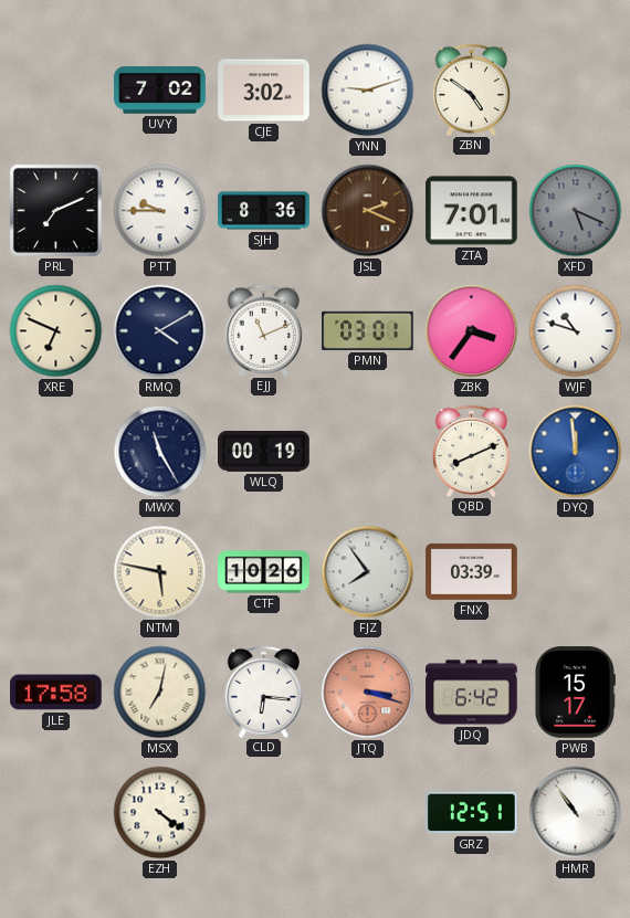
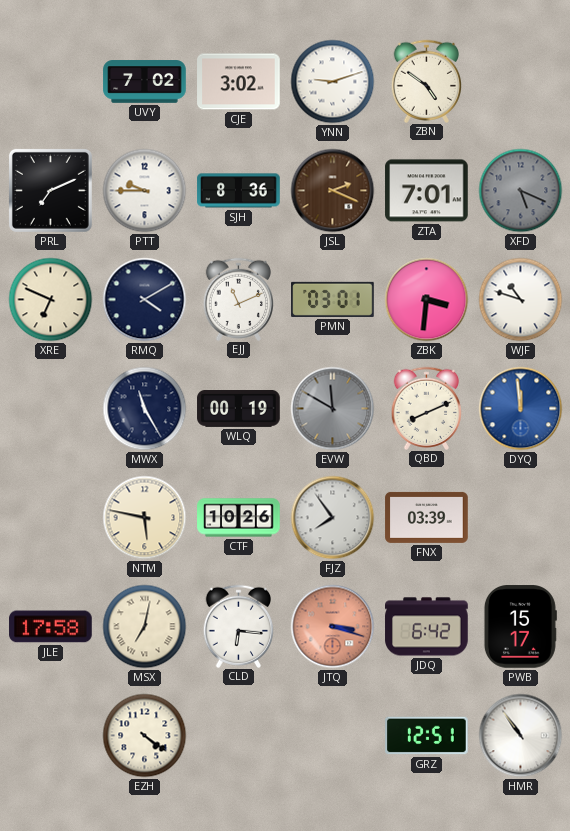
ZBK: 3:36 -> 3:31
EVW: none -> 11:50
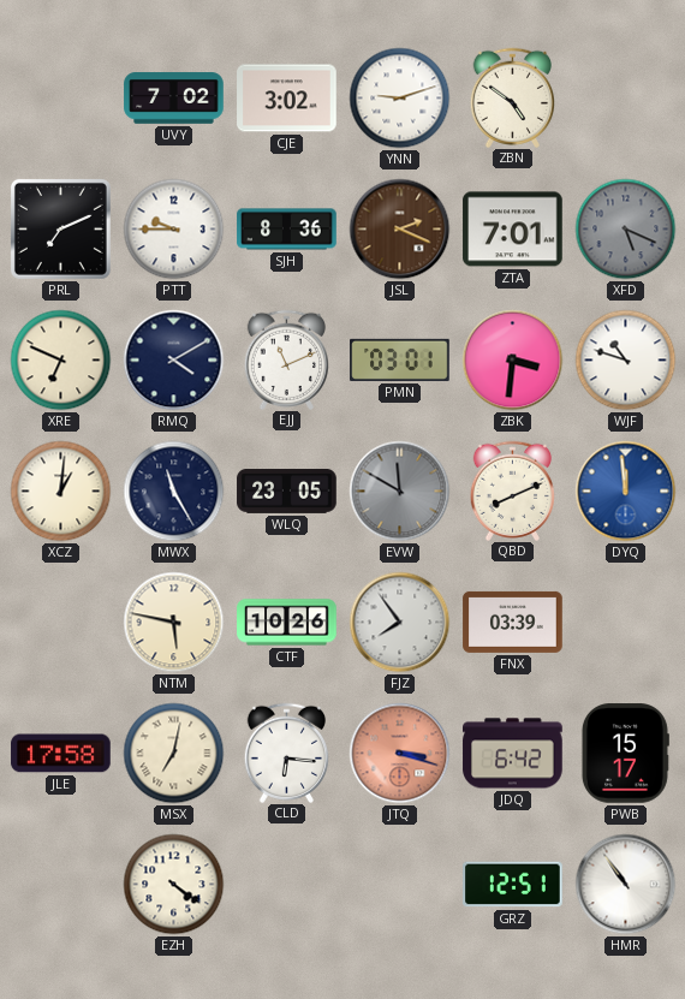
XCZ: none -> 1:01
WLQ: 00:19 -> 23:05
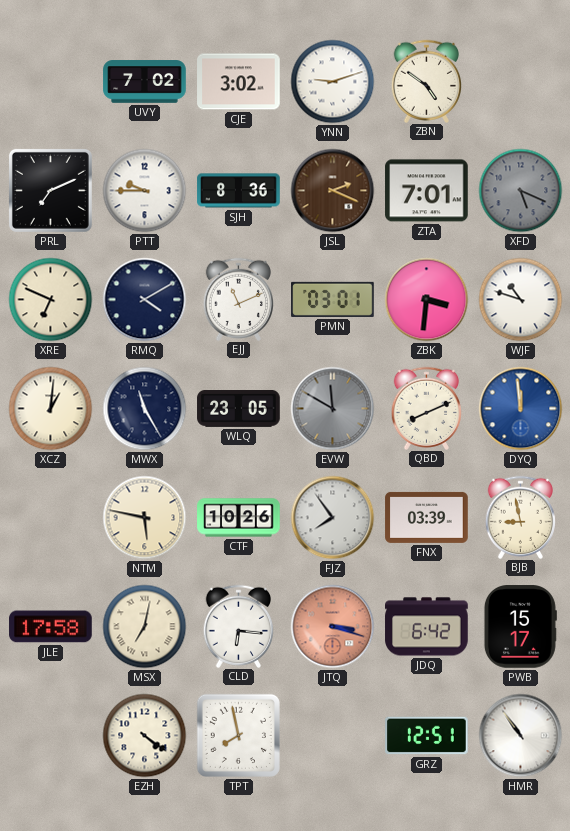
BJB: none -> 8:58
TPT: none -> 7:58
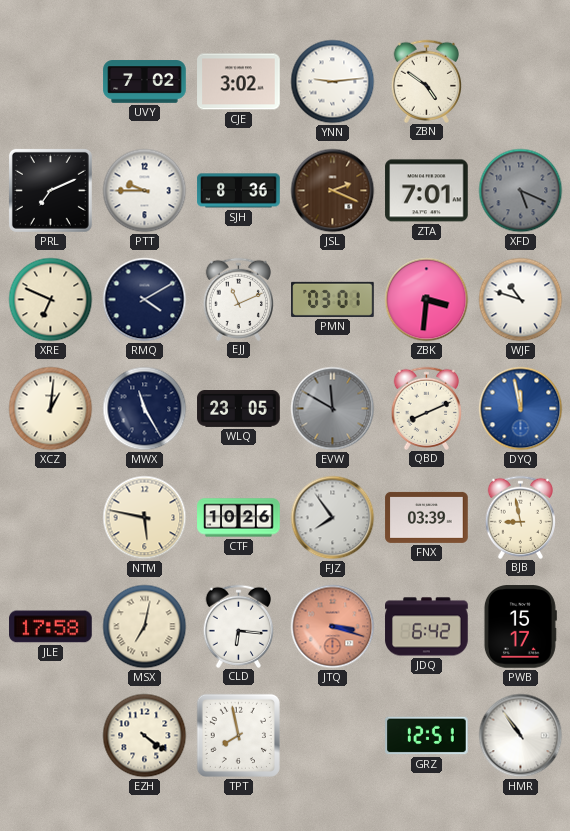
YNN: 9:12 -> 9:14
DYQ: 11:59 -> 11:58
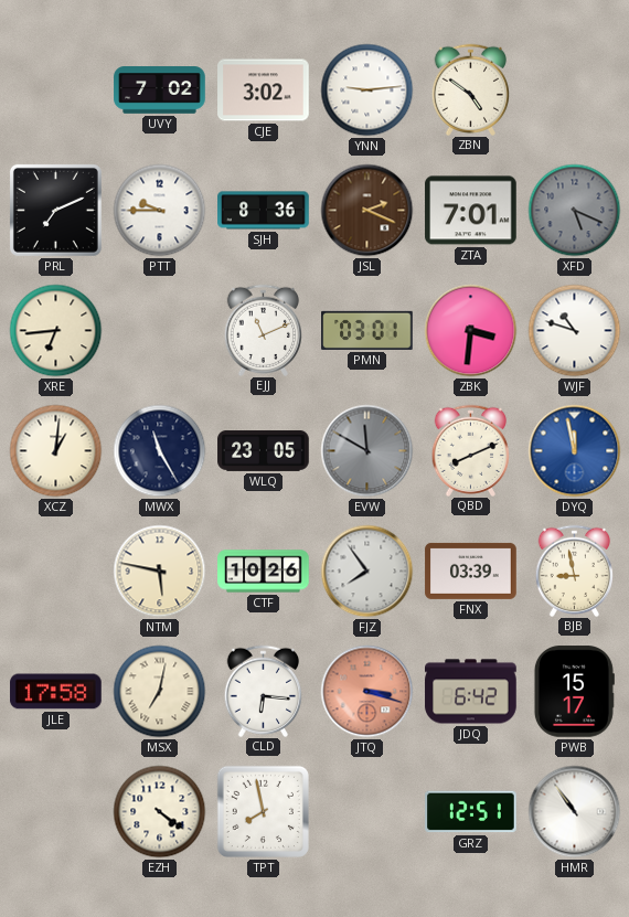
XRE: 6:49 -> 6:44
RMQ: 4:10 -> none
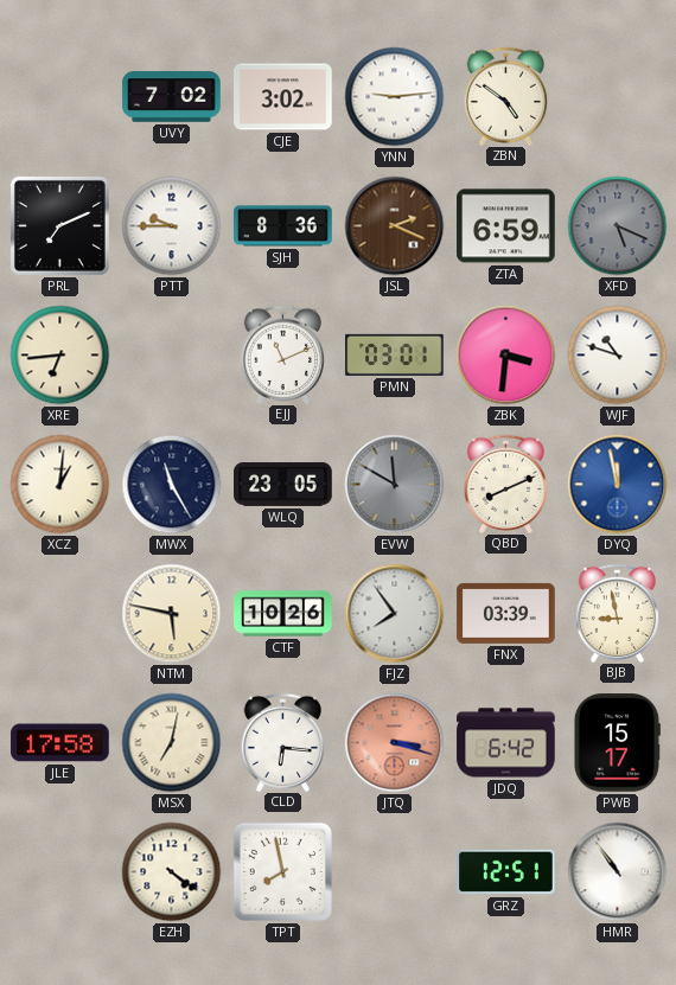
ZTA: 7:01 -> 6:59
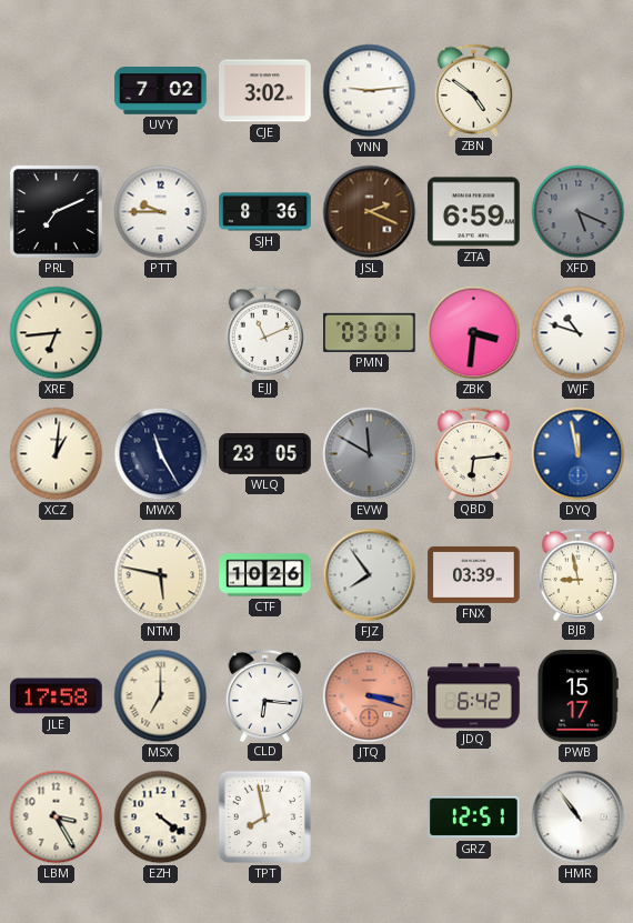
QBD: 8:11 -> 6:14
MSX: 7:02 -> 7:00
LBM: none -> 3:25
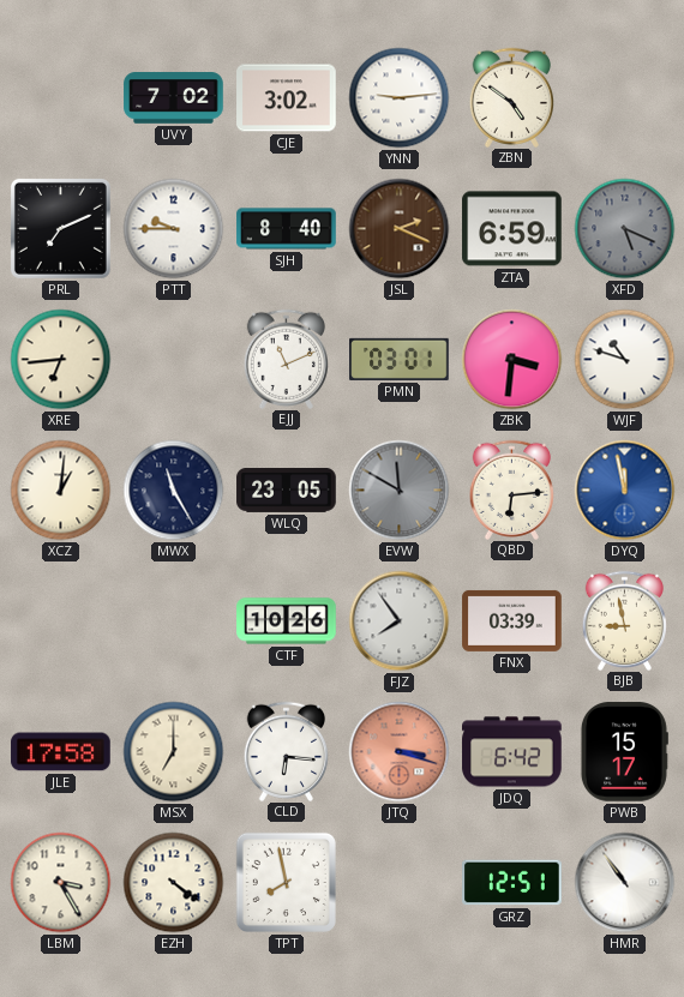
SJH: 8:36 -> 8:40
NTM: 5:47 -> none
